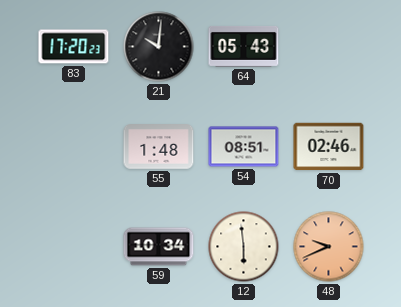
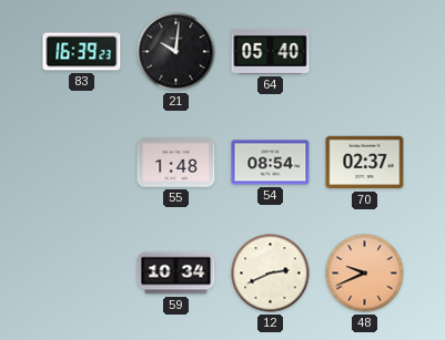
83: 17:20 -> 16:39
64: 05:43 -> 05:40
54: 08:51 -> 08:54
70: 02:46 -> 02:37
12: 5:59 -> 2:41
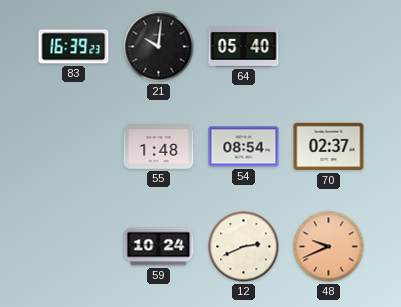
59: 10:34 -> 10:24
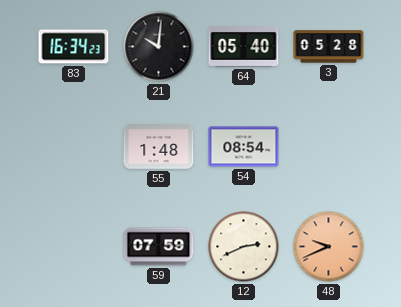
83: 16:39 -> 16:34
3: none -> 05:28
70: 02:37 -> none
59: 10:24 -> 07:59
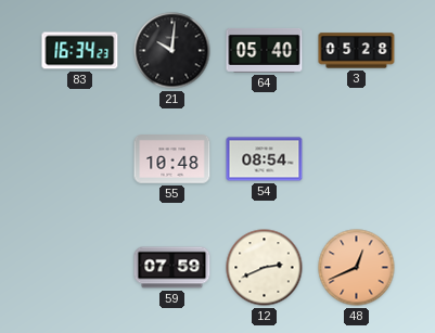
55: 1:48 -> 10:48
48: 9:41 -> 12:41
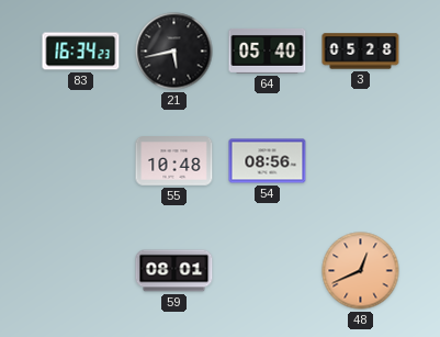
21: 10:01 -> 5:43
54: 08:54 -> 08:56
59: 07:59 -> 08:01
12: 2:41 -> none
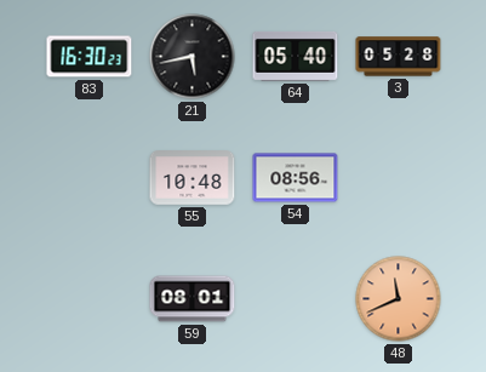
83: 16:34 -> 16:30
48: 12:41 -> 11:41
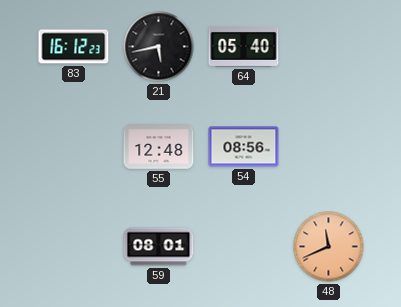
83: 16:30 -> 16:12
3: 05:28 -> none
55: 10:48 -> 12:48
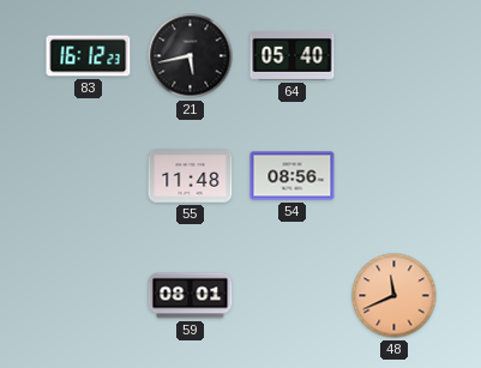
55: 12:48 -> 11:48
